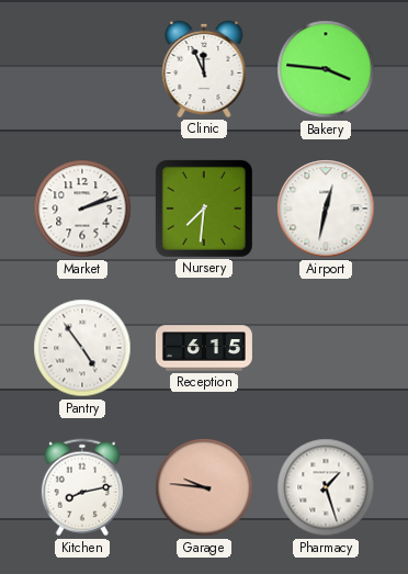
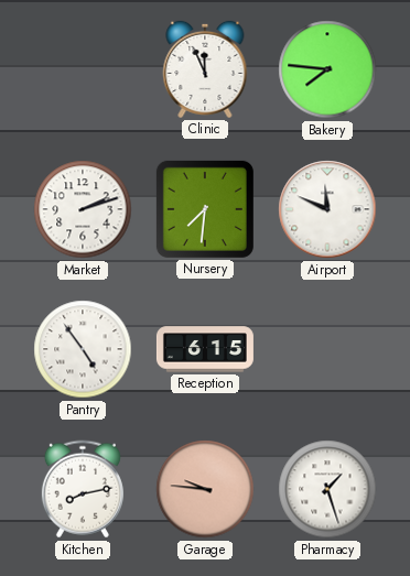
Bakery: 3:46 -> 7:46
Airport: 12:32 -> 11:49
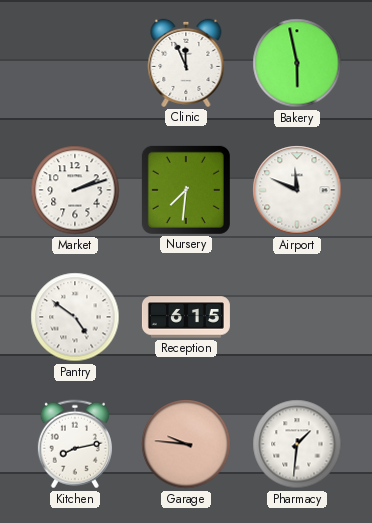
Bakery: 7:46 -> 5:58
Pantry: 4:54 -> 4:51
Pharmacy: 1:27 -> 1:31
